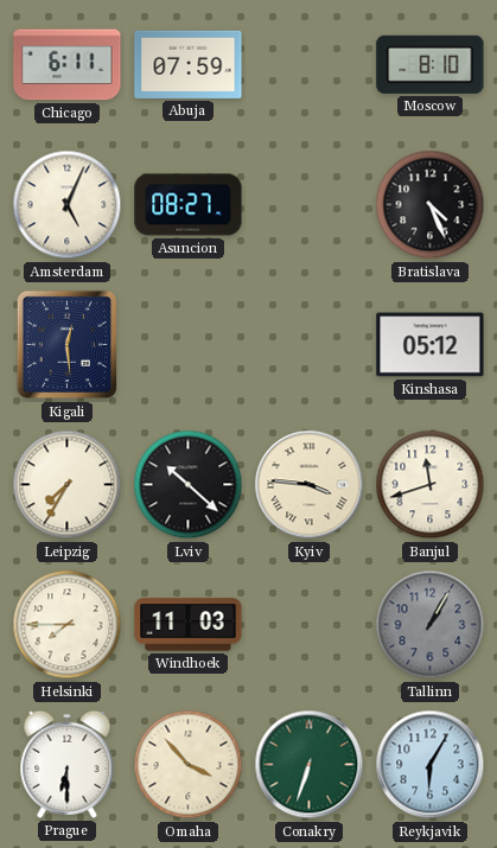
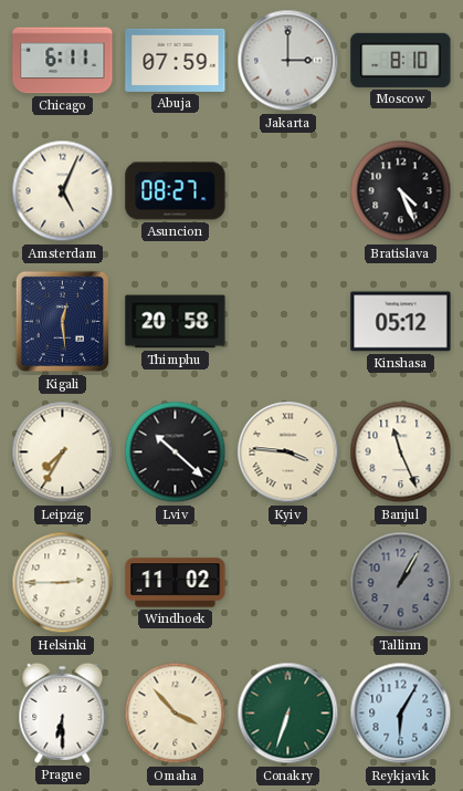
Jakarta: none -> 3:00
Thimphu: none -> 20:58
Banjul: 11:42 -> 11:26
Helsinki: 7:45 -> 2:45
Windhoek: 11:03 -> 11:02
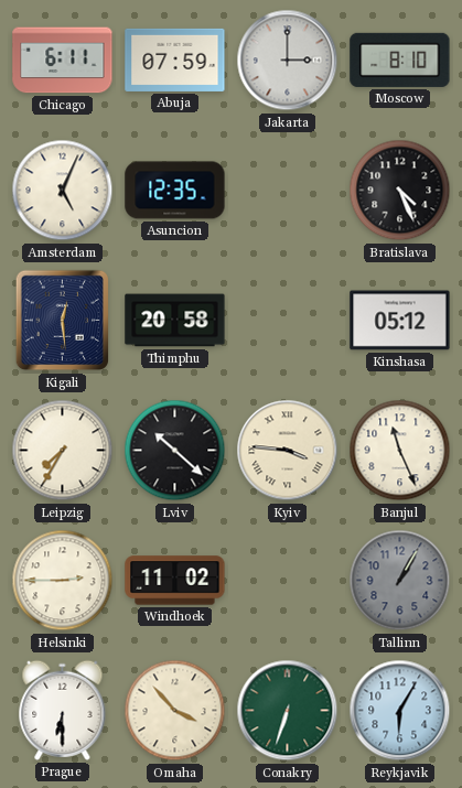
Asuncion: 08:27 -> 12:35
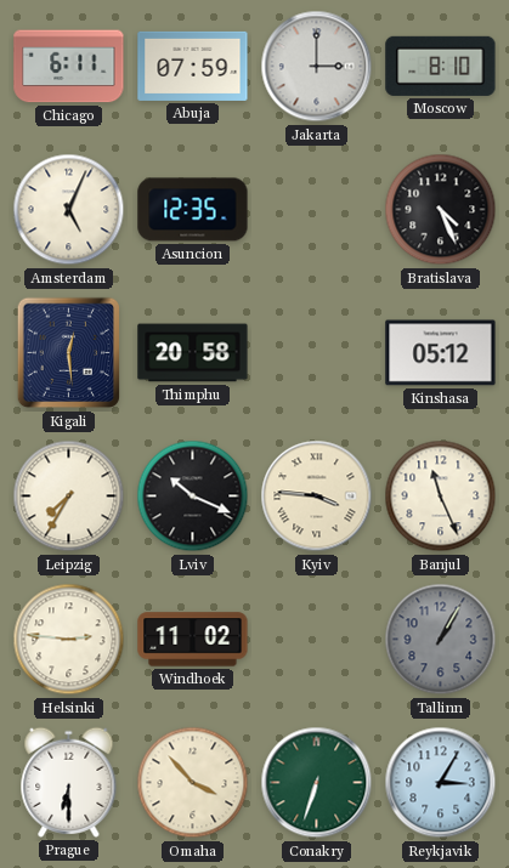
Lviv: 10:22 -> 10:19
Helsinki: 2:45 -> 2:46
Reykjavik: 6:05 -> 3:05
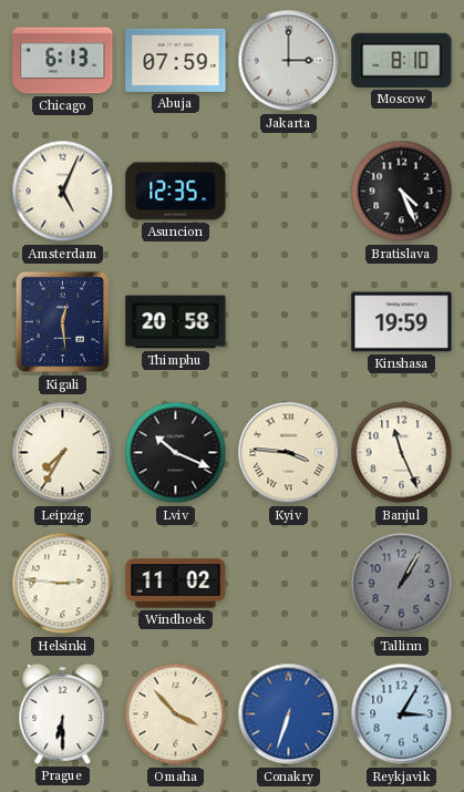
Chicago: 6:11 -> 6:13
Kinshasa: 05:12 -> 19:59
Conakry dial: green -> blue
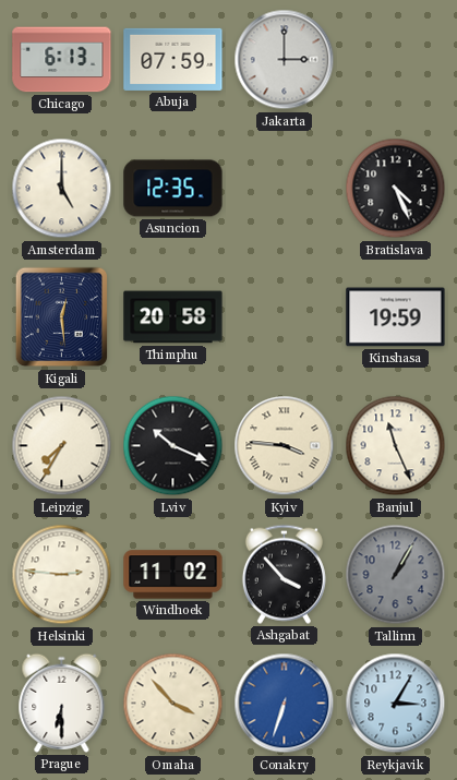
Moscow: 8:10 -> none
Amsterdam: 5:04 -> 5:00
Ashgabat: none -> 3:53
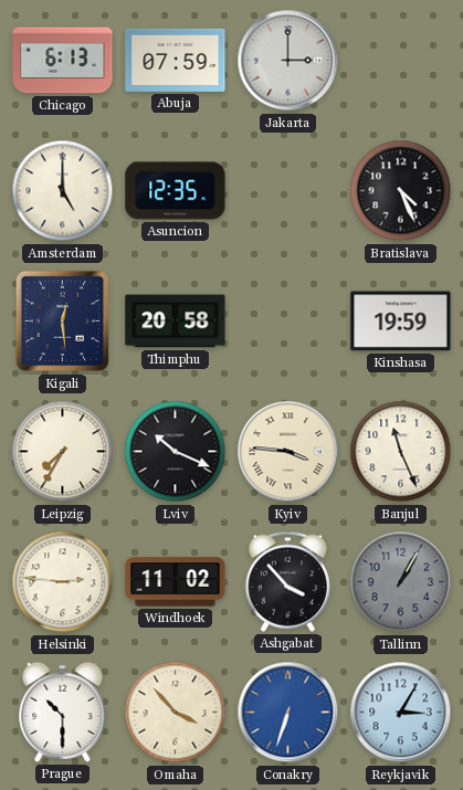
Prague: 6:30 -> 10:30
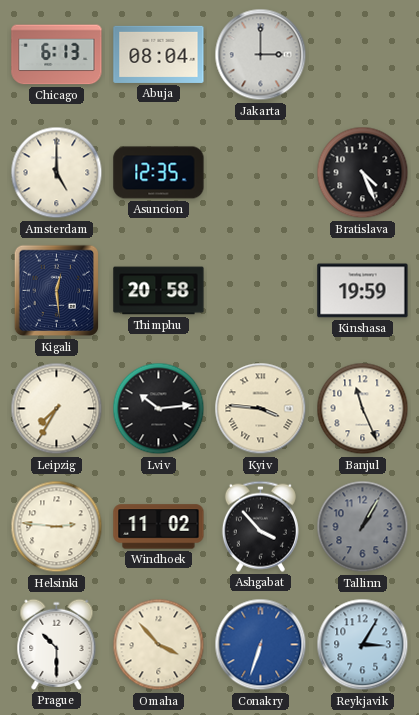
Abuja: 07:59 -> 08:04
Lviv: 10:19 -> 10:14
